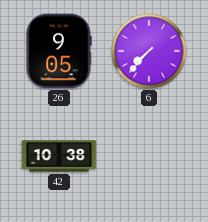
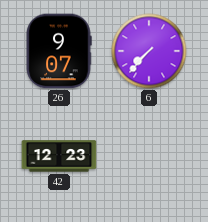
26: 9:05 -> 9:07
42: 10:38 -> 12:23
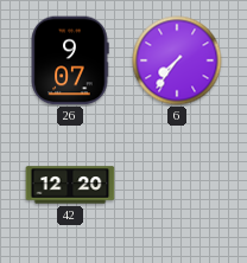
6: 7:37 -> 7:36
42: 12:23 -> 12:20
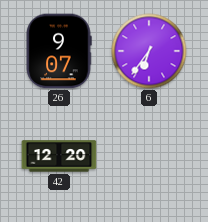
6: 7:36 -> 6:36
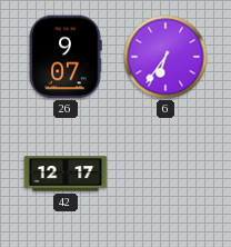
42: 12:20 -> 12:17
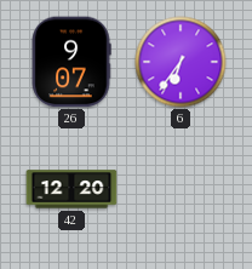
42: 12:17 -> 12:20
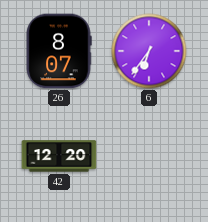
26: 9:07 -> 8:07
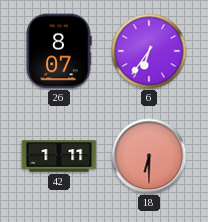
42: 12:20 -> 1:11
18: none -> 6:30
